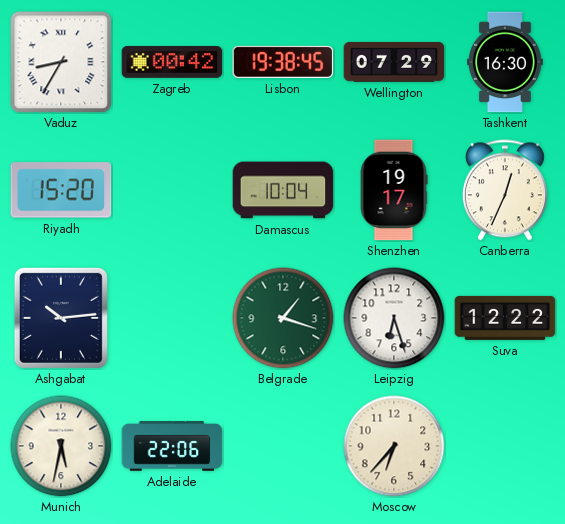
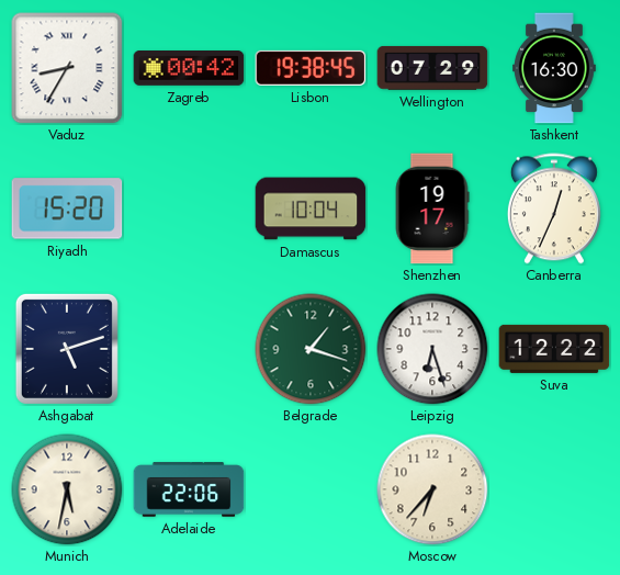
Ashgabat: 10:14 -> 5:12
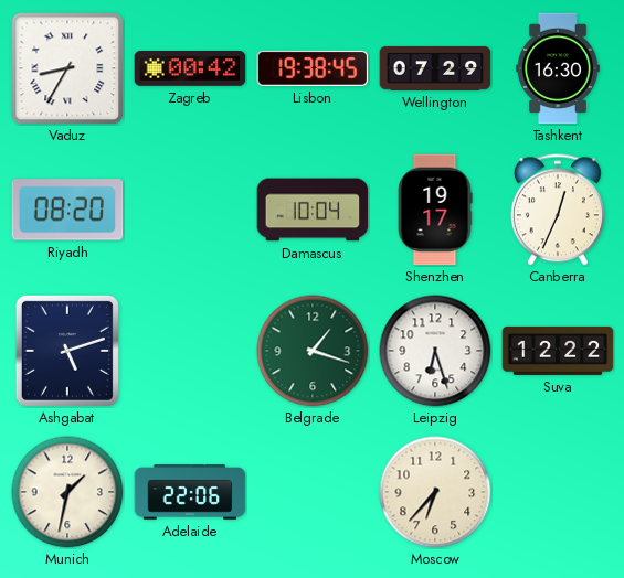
Riyadh: 15:20 -> 08:20
Munich: 5:32 -> 1:32
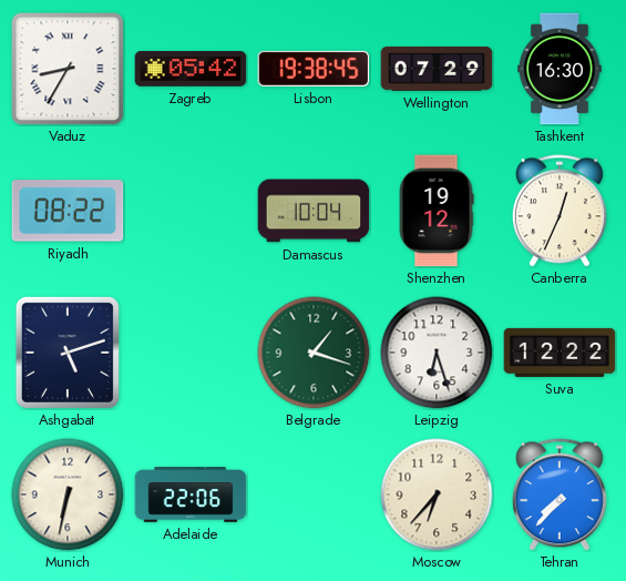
Zagreb: 00:42 -> 05:42
Riyadh: 08:20 -> 08:22
Shenzhen: 19:17 -> 19:12
Munich: 1:32 -> 6:32
Tehran: none -> 7:37
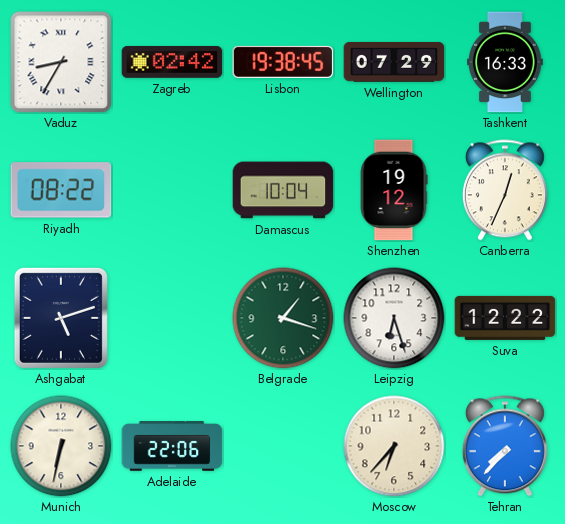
Zagreb: 05:42 -> 02:42
Tashkent: 16:30 -> 16:33
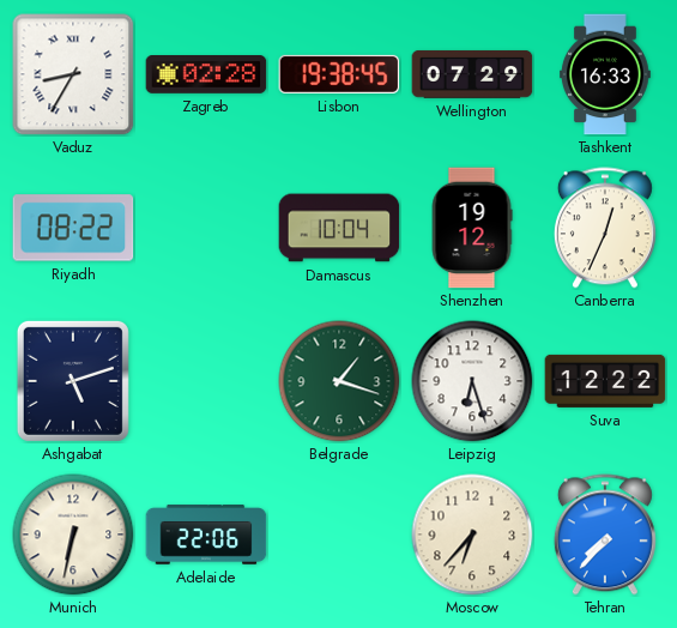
Zagreb: 02:42 -> 02:28
